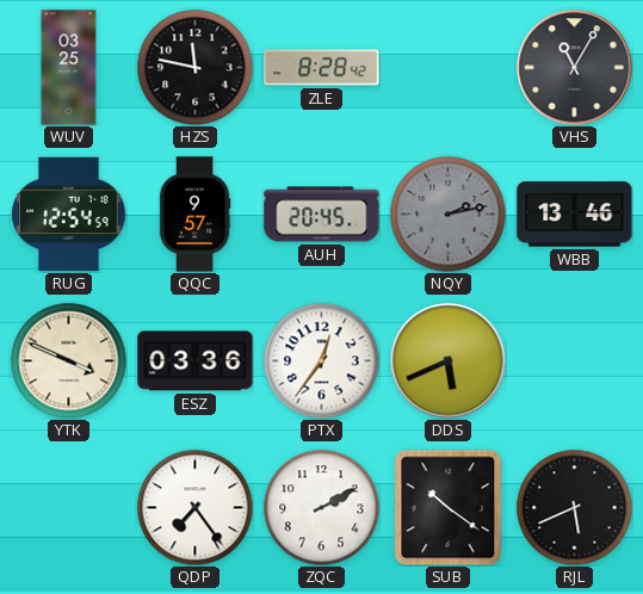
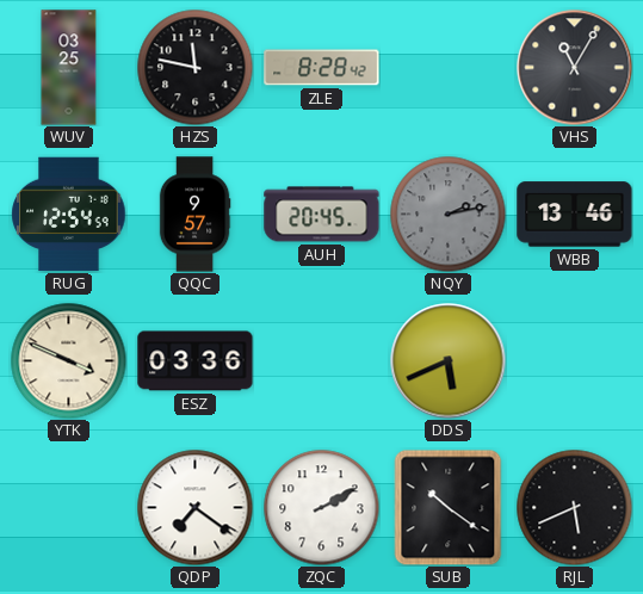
PTX: 12:36 -> none
QDP: 7:24 -> 7:21
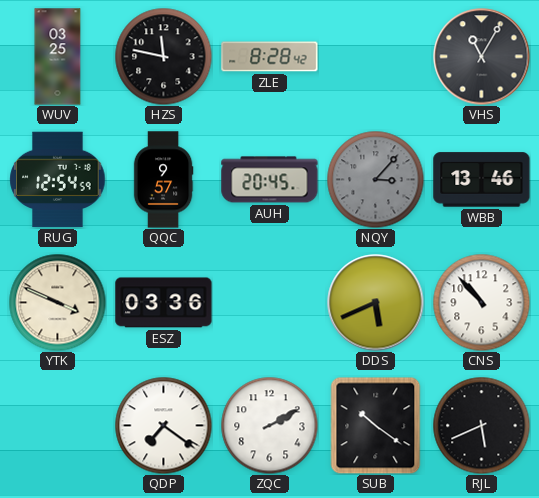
NQY: 2:13 -> 3:07
CNS: none -> 10:53
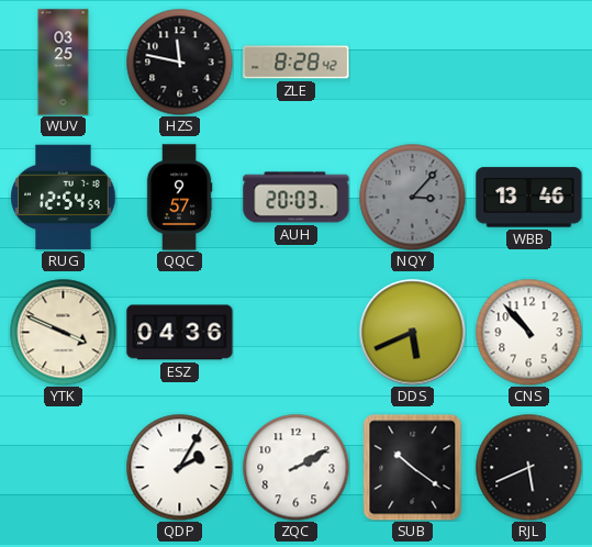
VHS: 11:05 -> none
AUH: 20:45 -> 20:03
ESZ: 03:36 -> 04:36
QDP: 7:21 -> 2:05
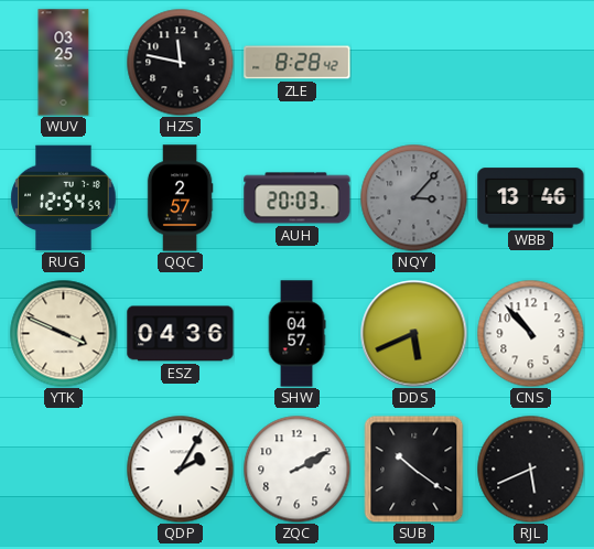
QQC: 9:57 -> 2:57
SHW: none -> 04:57
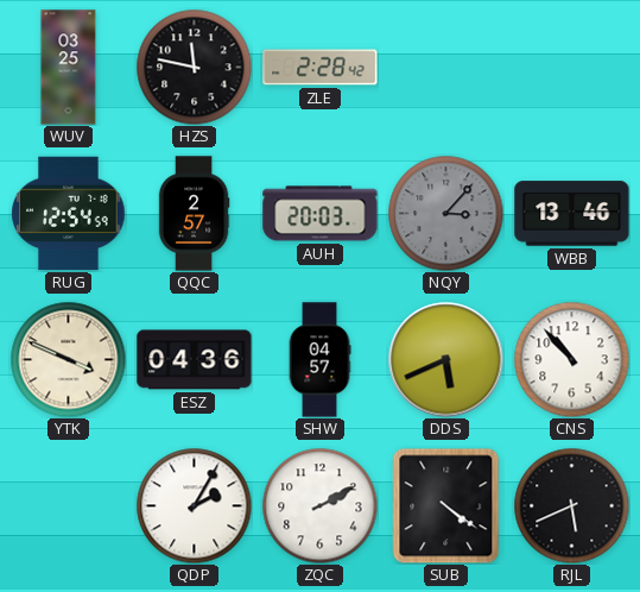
ZLE: 8:28 -> 2:28
SUB: 10:21 -> 4:21
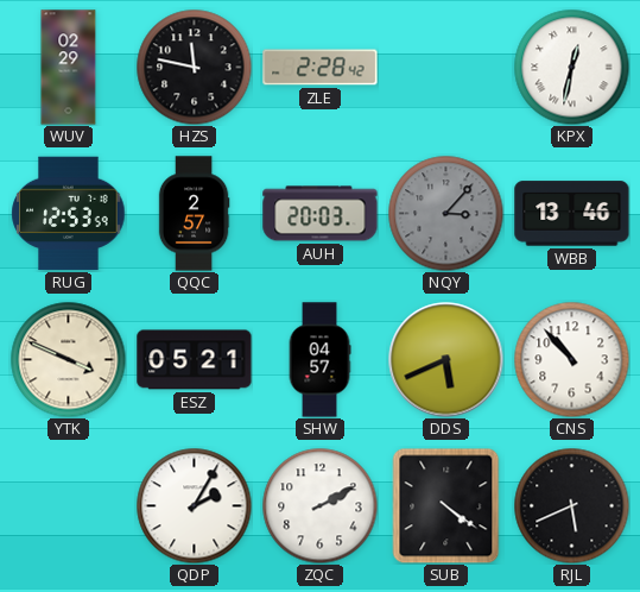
WUV: 03:25 -> 02:29
KPX: none -> 12:32
RUG: 12:54 -> 12:53
ESZ: 04:36 -> 05:21
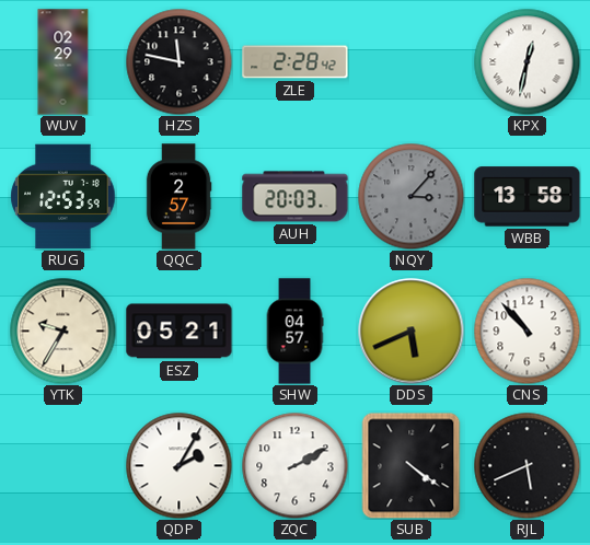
WBB: 13:46 -> 13:58
YTK: 3:49 -> 9:35
